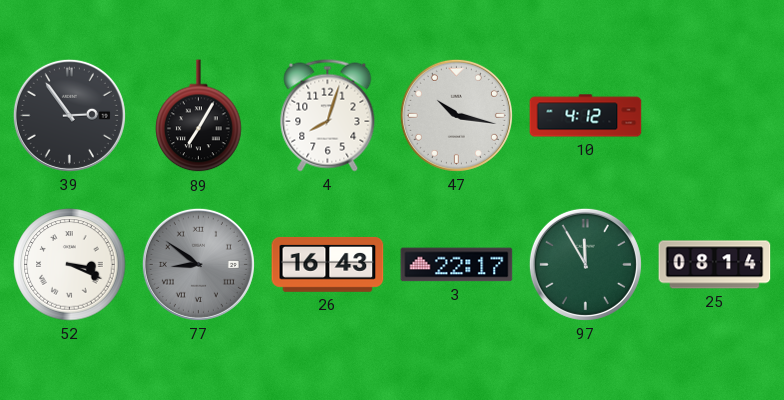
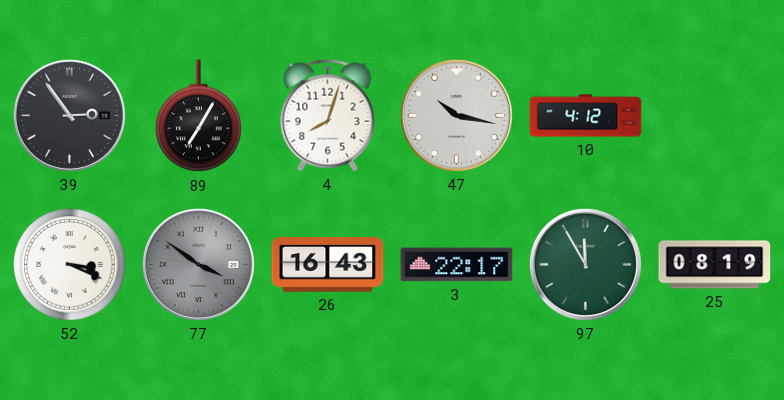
77: 8:51 -> 3:51
25: 08:14 -> 08:19
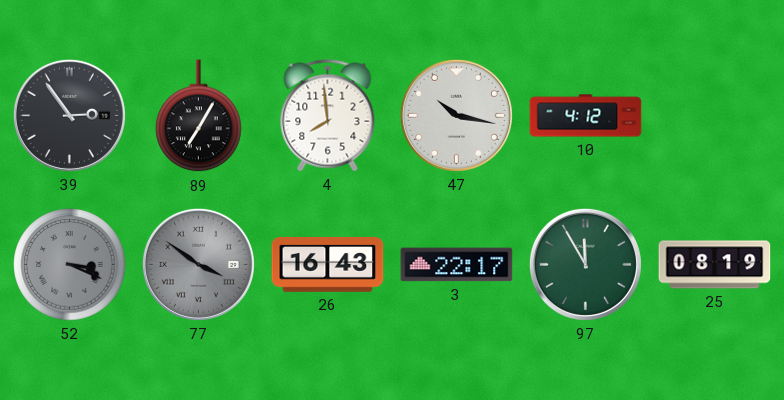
4: 8:03 -> 7:59
52 dial: white -> grey
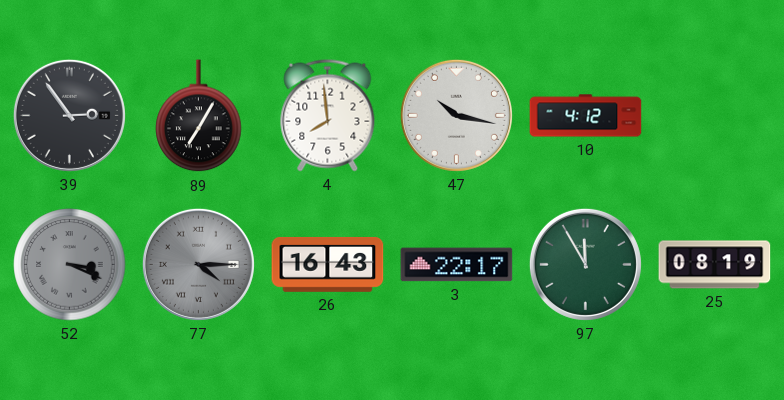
77: 3:51 -> 4:15
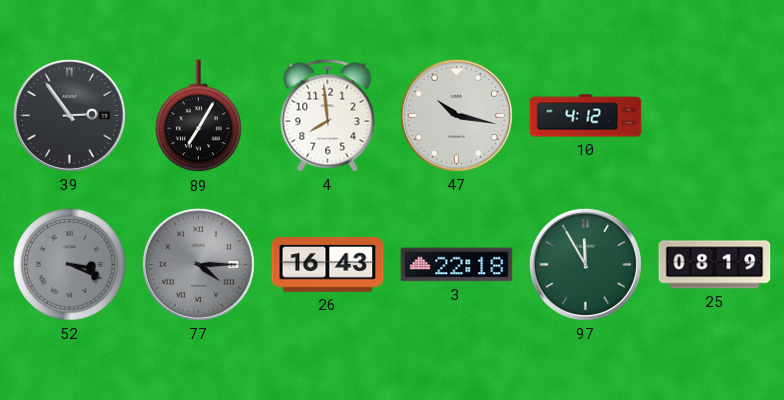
3: 22:17 -> 22:18
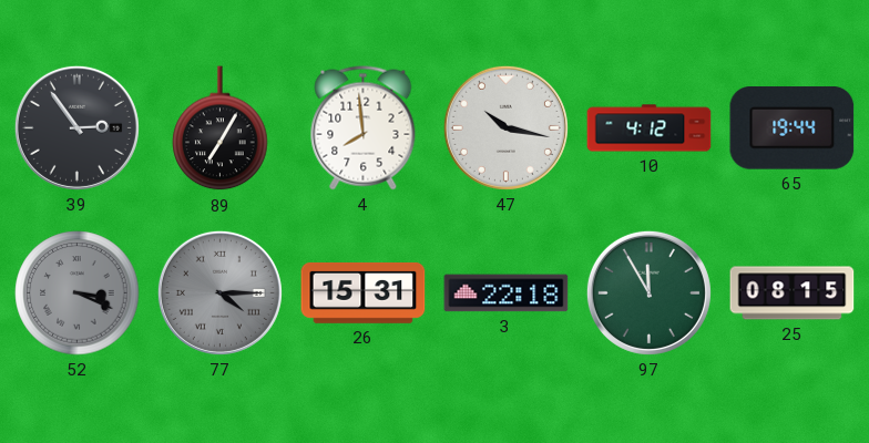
65: none -> 19:44
26: 16:43 -> 15:31
25: 08:19 -> 08:15
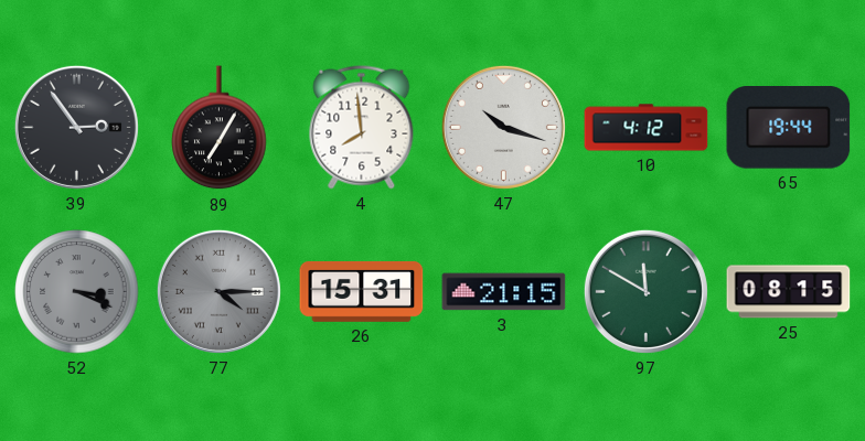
47: 10:17 -> 10:18
3: 22:18 -> 21:15
97: 11:55 -> 11:50
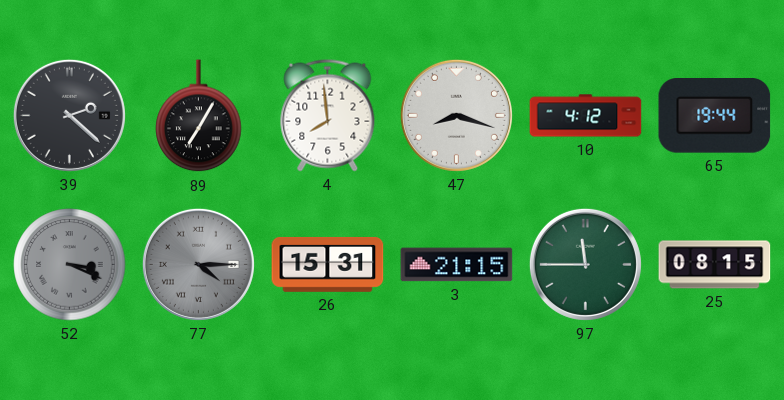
39: 2:54 -> 2:22
47: 10:18 -> 8:18
97: 11:50 -> 11:45
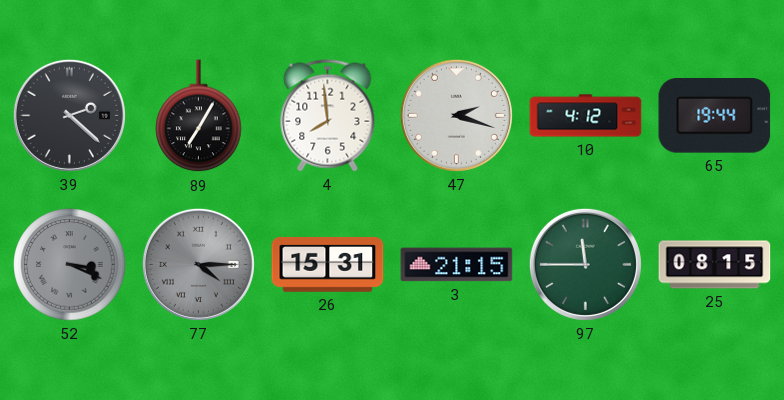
47: 8:18 -> 2:18
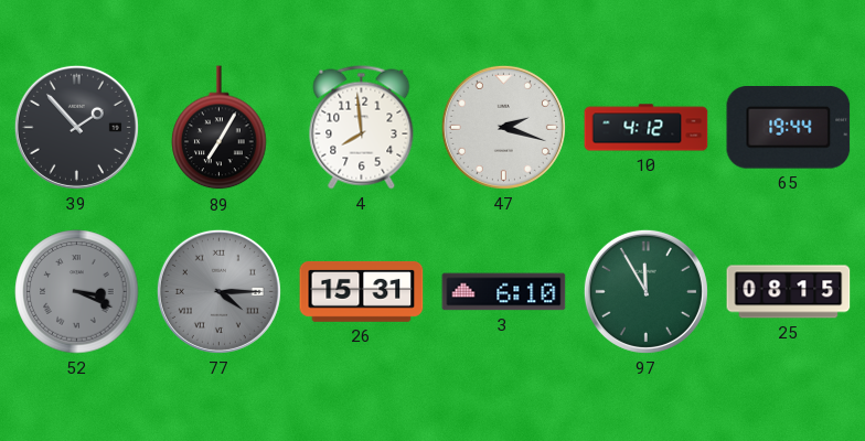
39: 2:22 -> 1:53
3: 21:15 -> 6:10
97: 11:45 -> 11:55
